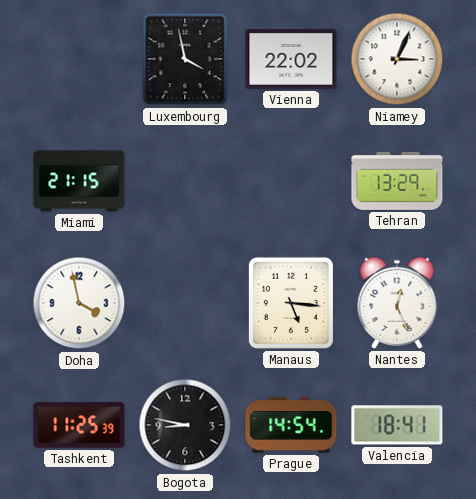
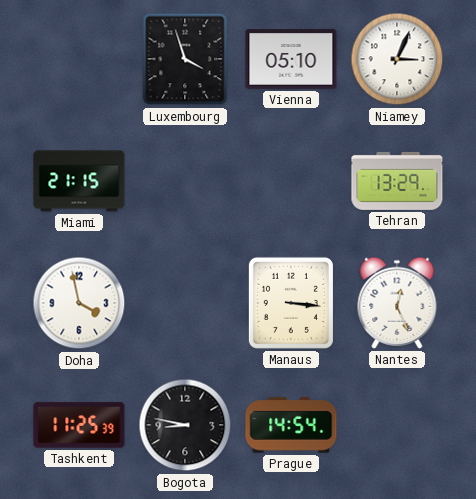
Luxembourg: 3:58 -> 3:57
Vienna: 22:02 -> 05:10
Manaus: 5:16 -> 3:16
Valencia: 18:41 -> none
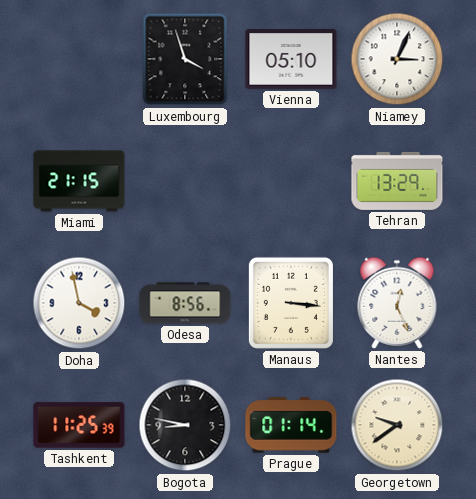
Odesa: none -> 8:56
Prague: 14:54 -> 01:14
Georgetown: none -> 9:39
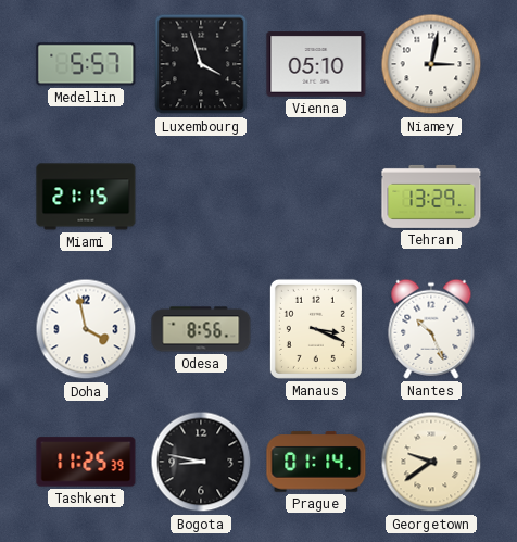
Medellin: none -> 5:57
Niamey: 3:04 -> 3:02
Manaus: 3:16 -> 3:19
Nantes: 12:26 -> 10:26
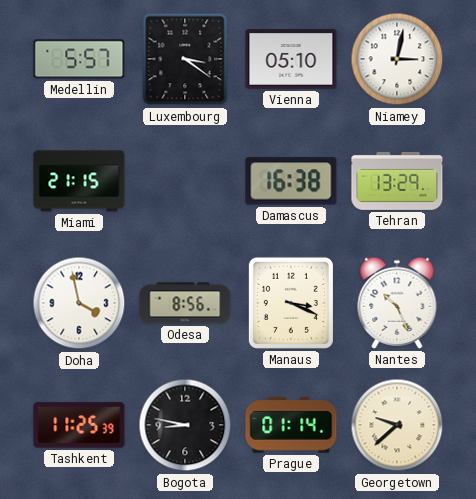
Luxembourg: 3:57 -> 3:21
Damascus: none -> 16:38
Georgetown: 9:39 -> 9:38
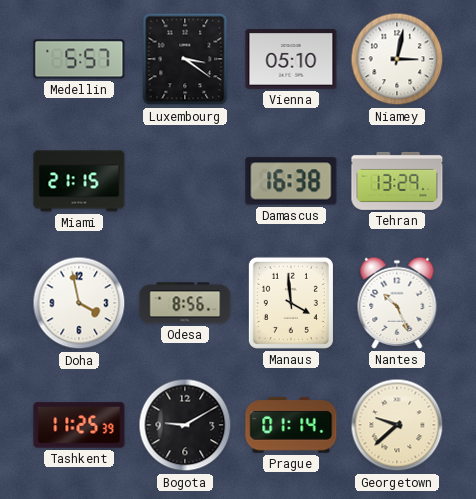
Manaus: 3:19 -> 3:59
Bogota: 8:47 -> 9:10
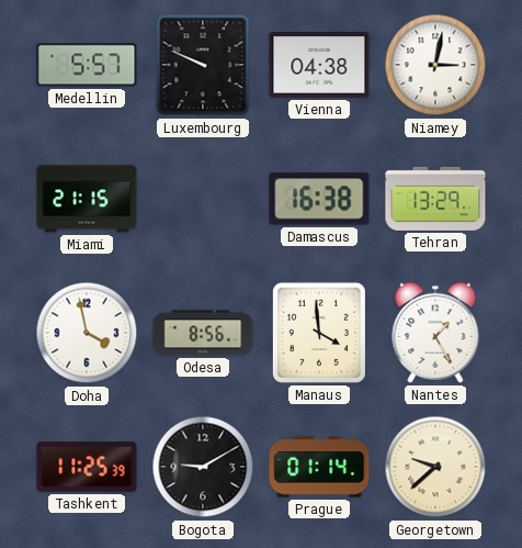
Luxembourg: 3:21 -> 9:49
Vienna: 05:10 -> 04:38
Nantes: 10:26 -> 1:25
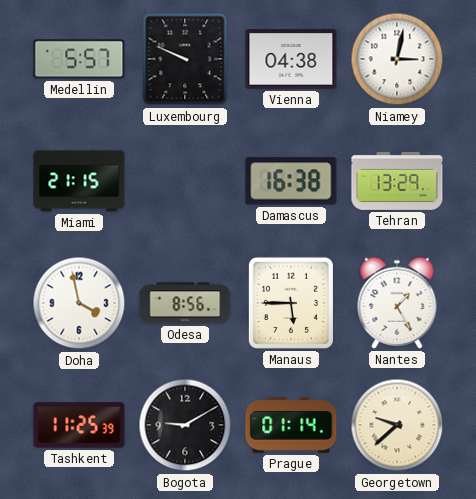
Manaus: 3:59 -> 5:45
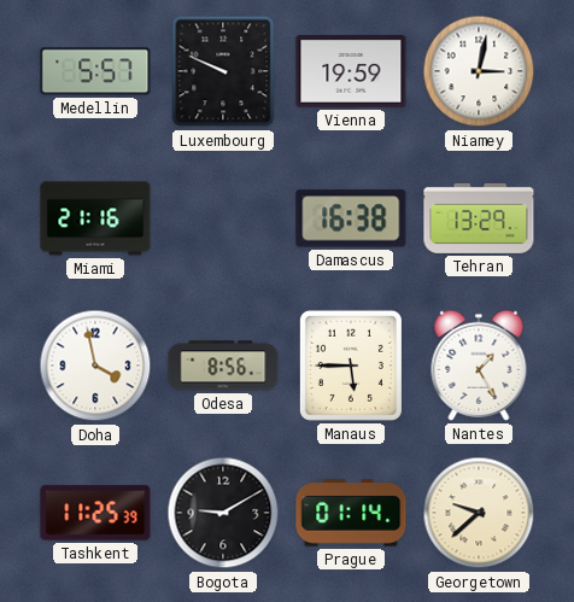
Vienna: 04:38 -> 19:59
Miami: 21:15 -> 21:16
